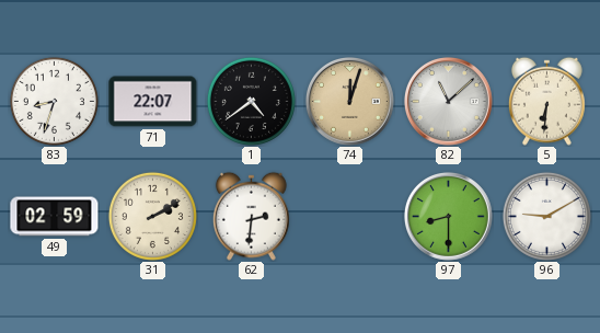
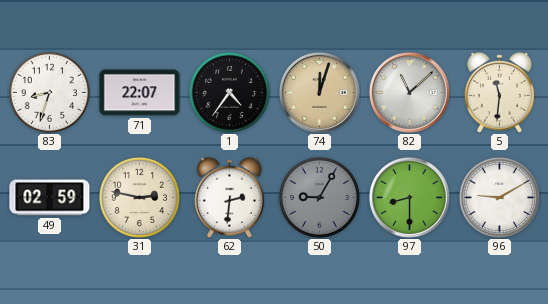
1: 4:39 -> 4:36
5: 6:31 -> 11:31
31: 2:10 -> 2:47
50: none -> 9:05
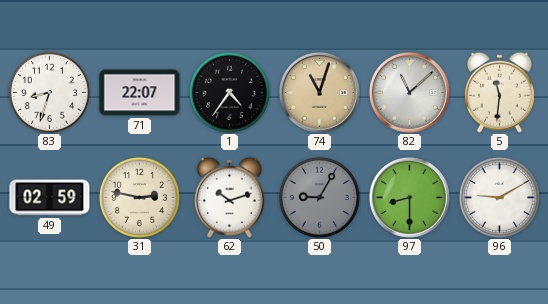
74: 12:03 -> 11:03
62: 2:31 -> 10:12
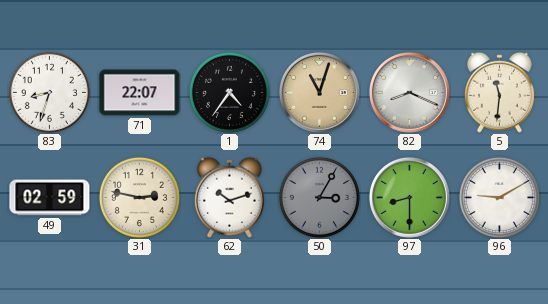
82: 11:08 -> 8:19
50: 9:05 -> 3:05
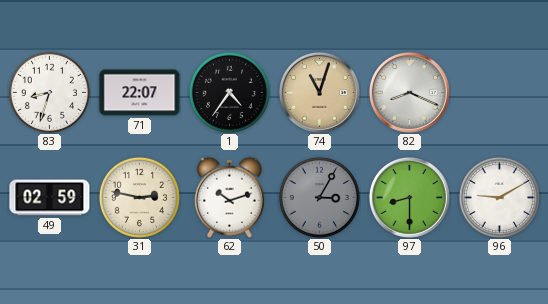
5: 11:31 -> none
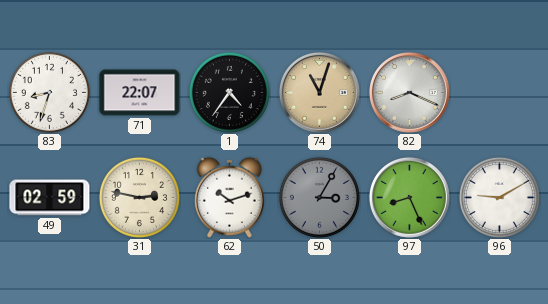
97: 8:30 -> 8:26
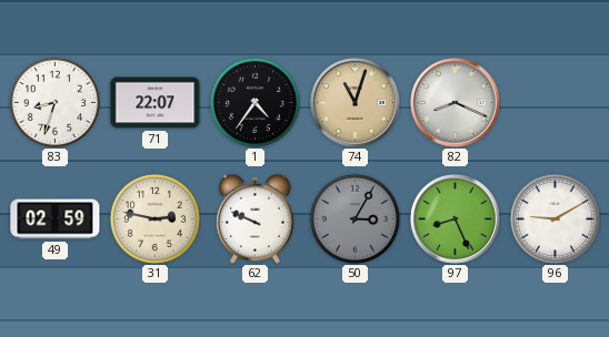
62: 10:12 -> 9:49
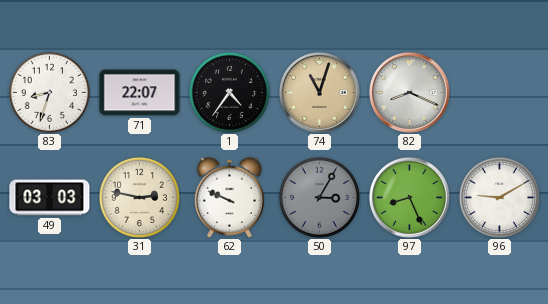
49: 02:59 -> 03:03
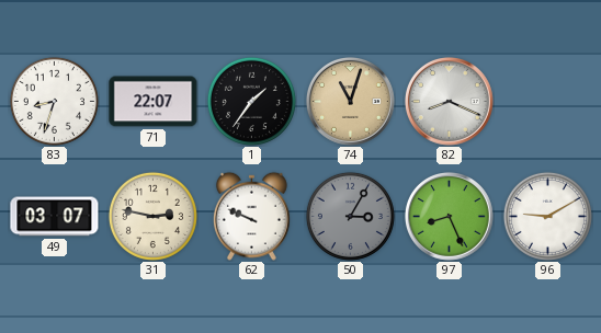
1: 4:36 -> 1:36
49: 03:03 -> 03:07
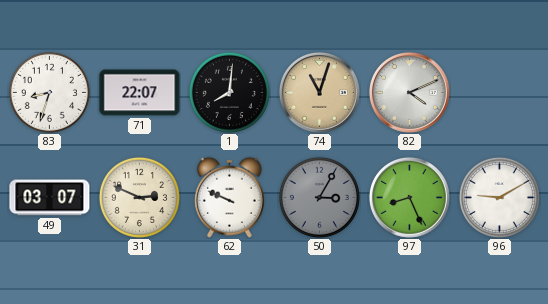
1: 1:36 -> 8:01
82: 8:19 -> 4:11
31: 2:47 -> 2:49
